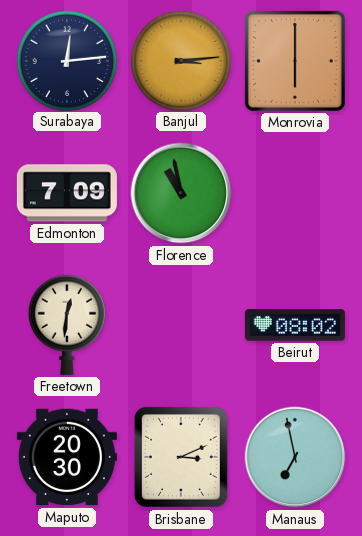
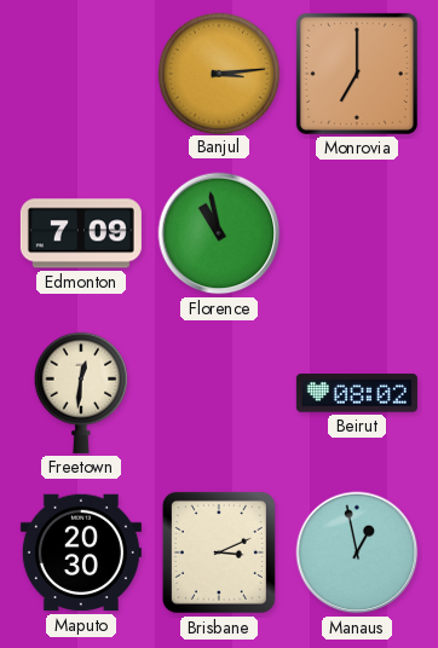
Surabaya: 12:14 -> none
Monrovia: 6:00 -> 7:00
Manaus: 6:58 -> 12:58
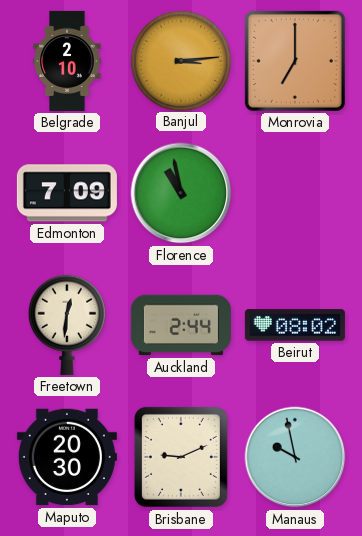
Belgrade: none -> 2:10
Auckland: none -> 2:44
Brisbane: 3:11 -> 9:11
Manaus: 12:58 -> 9:58
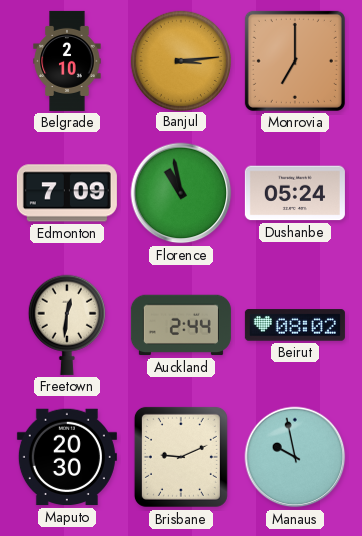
Dushanbe: none -> 05:24
